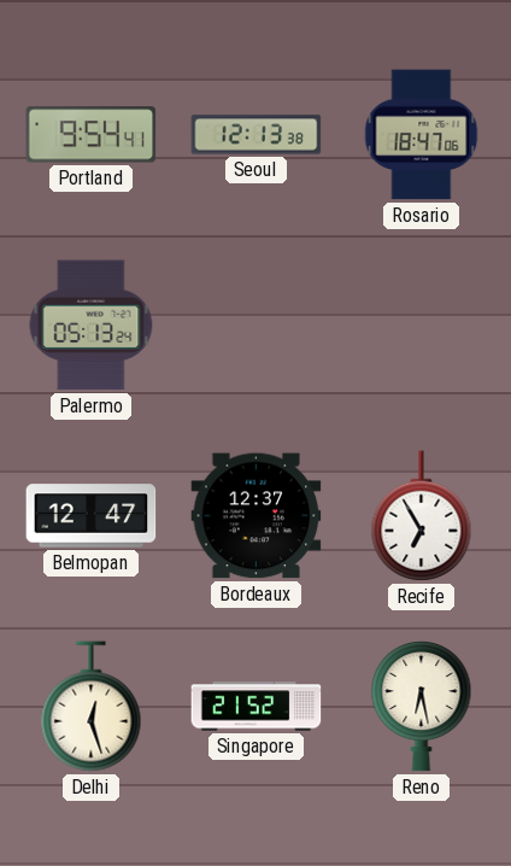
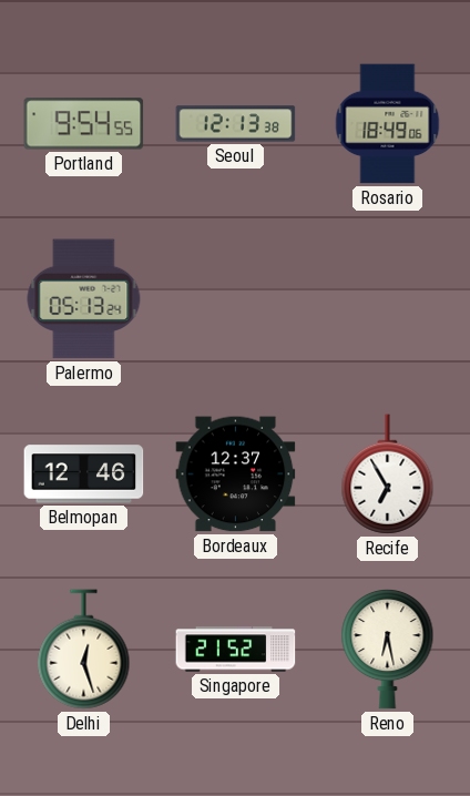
Portland: 9:54:41 -> 9:54:55
Rosario: 18:47 -> 18:49
Belmopan: 12:47 -> 12:46
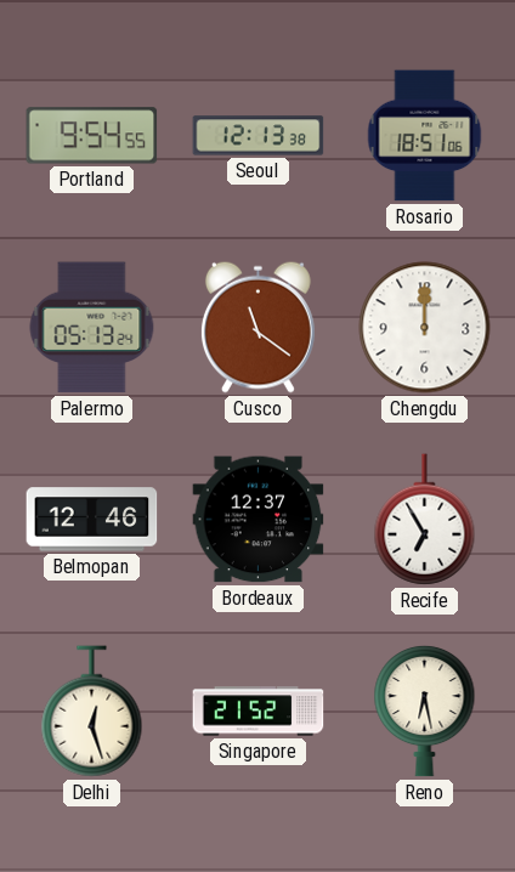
Rosario: 18:49 -> 18:51
Cusco: none -> 11:21
Chengdu: none -> 12:00
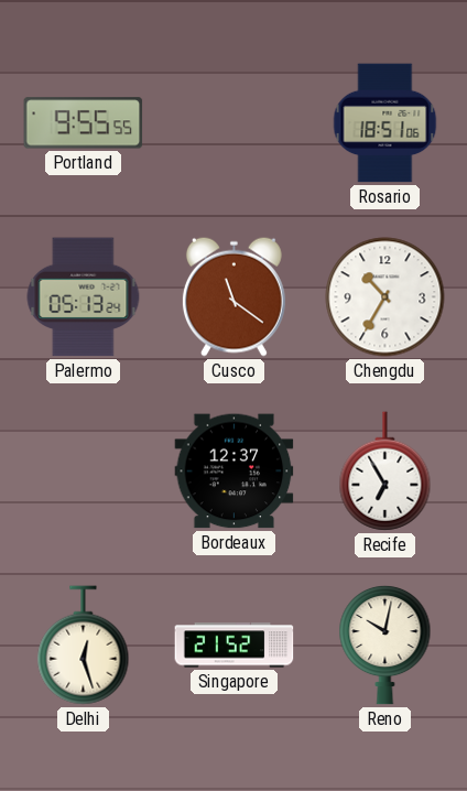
Portland: 9:54 -> 9:55
Seoul: 12:13 -> none
Chengdu: 12:00 -> 10:35
Belmopan: 12:46 -> none
Reno: 6:28 -> 10:02
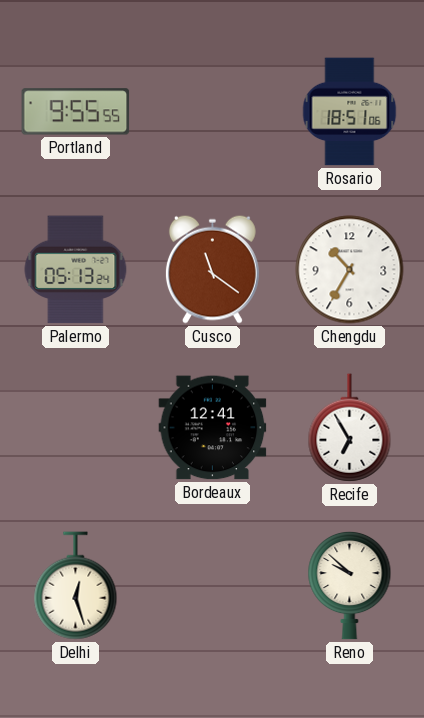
Bordeaux: 12:37 -> 12:41
Singapore: 21:52 -> none
Reno: 10:02 -> 9:52
